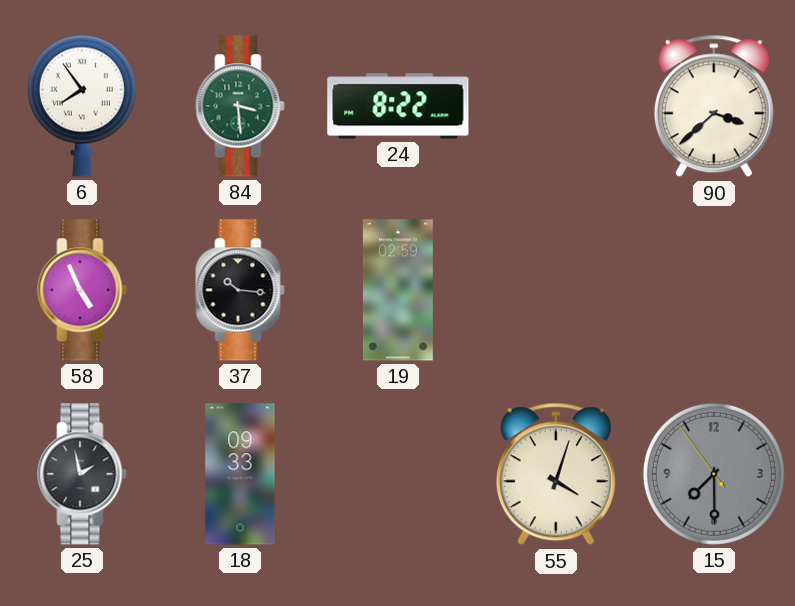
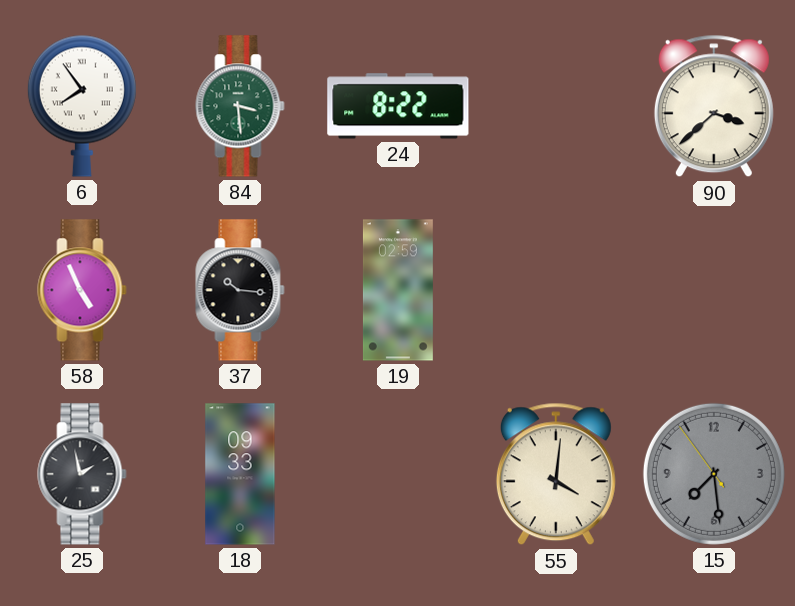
55: 4:03 -> 4:01
15: 7:29 -> 7:28
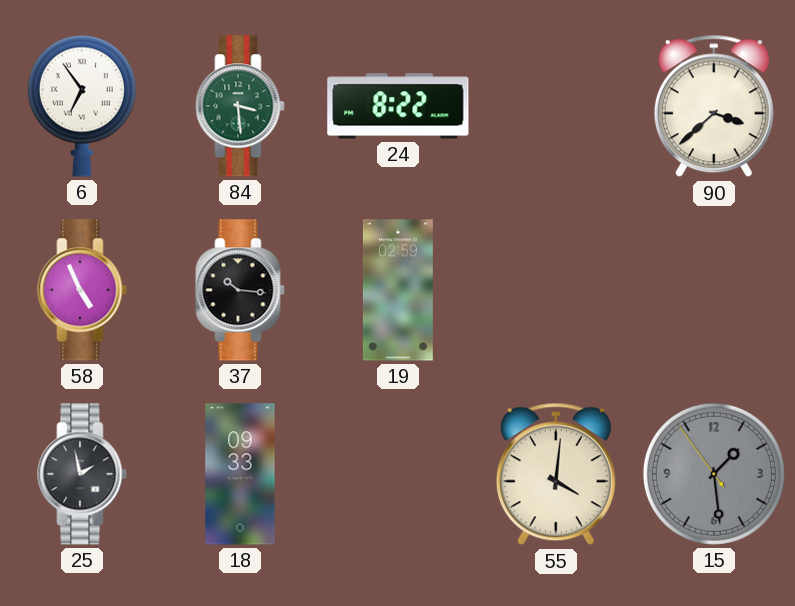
6: 7:54 -> 6:54
15: 7:28 -> 1:28
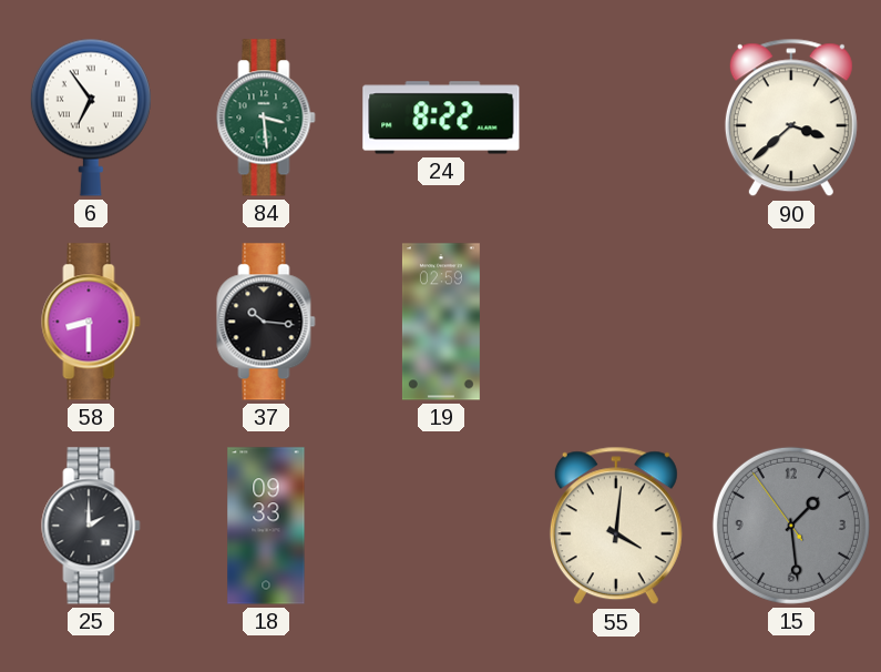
58: 4:56 -> 8:30
25: 1:58 -> 2:00
